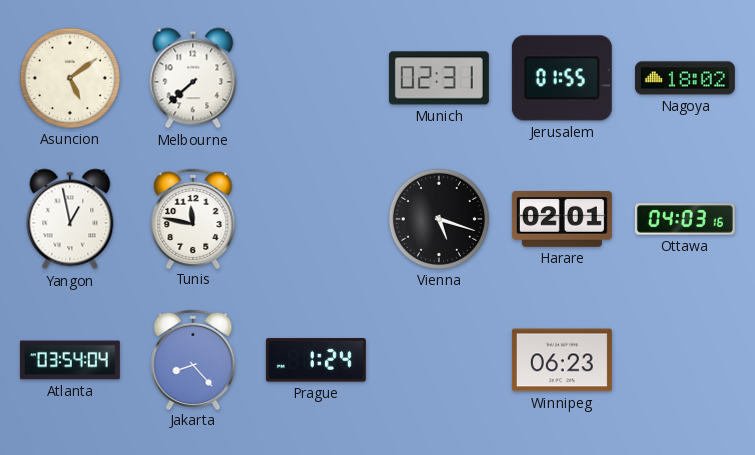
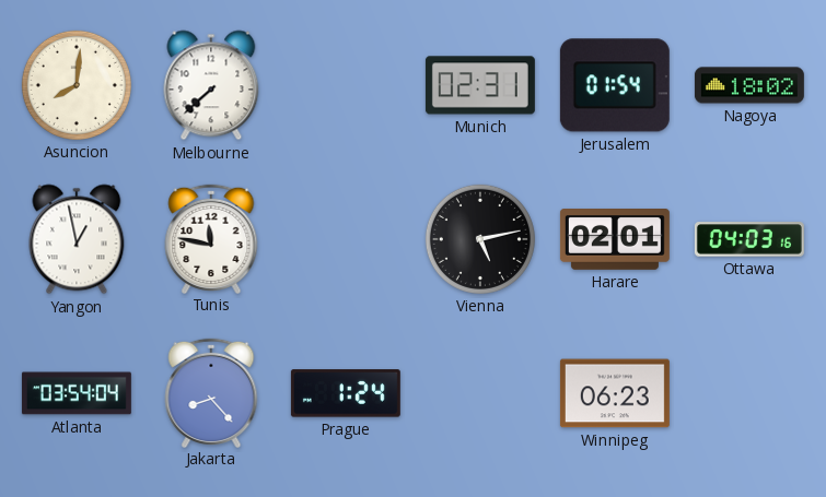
Asuncion: 5:09 -> 8:01
Jerusalem: 01:55 -> 01:54
Vienna: 5:18 -> 5:13
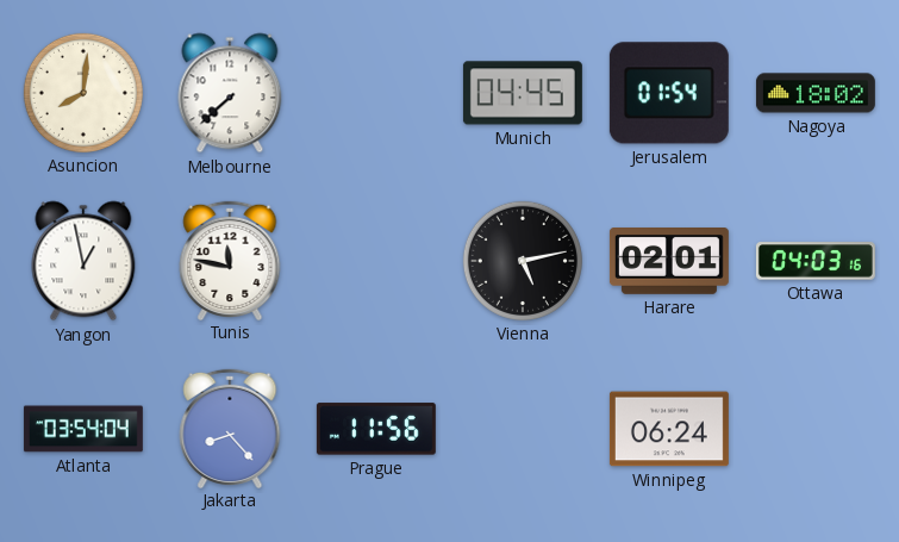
Munich: 02:31 -> 04:45
Prague: 1:24 -> 11:56
Winnipeg: 06:23 -> 06:24
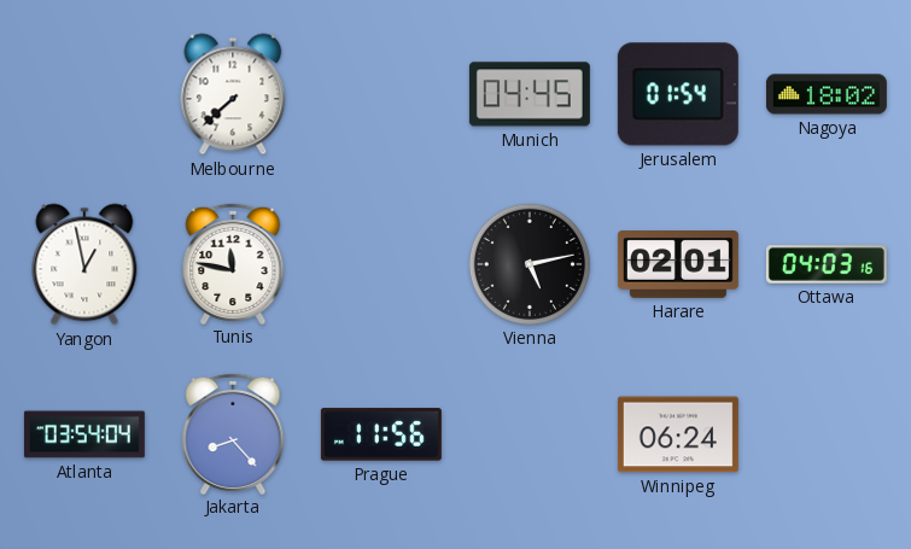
Asuncion: 8:01 -> none
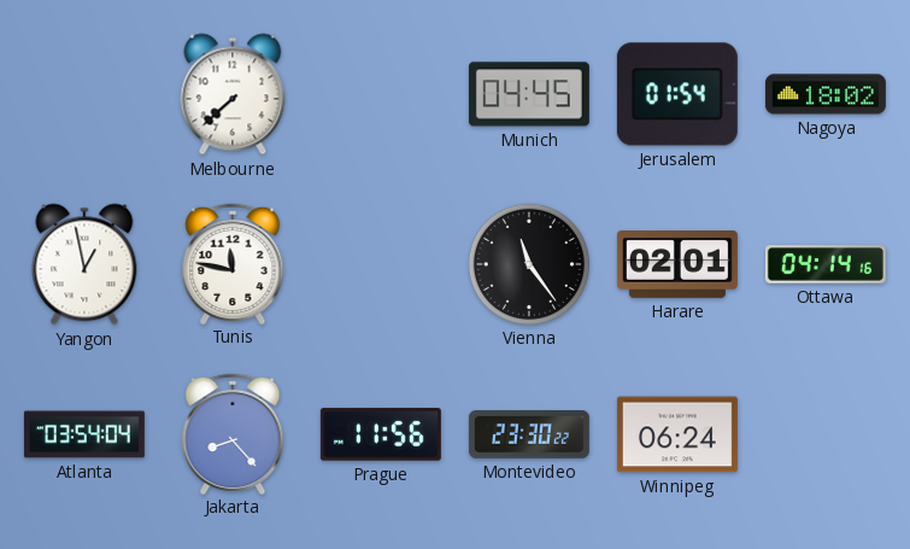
Vienna: 5:13 -> 11:24
Ottawa: 04:03 -> 04:14
Montevideo: none -> 23:30
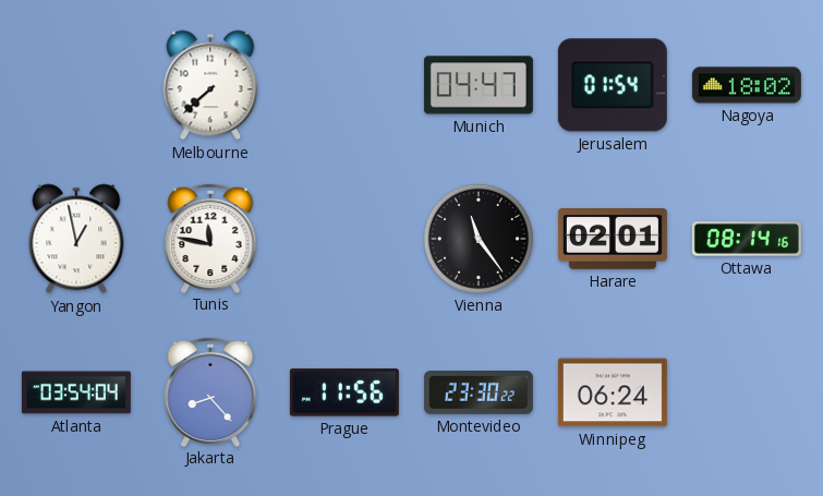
Munich: 04:45 -> 04:47
Ottawa: 04:14 -> 08:14
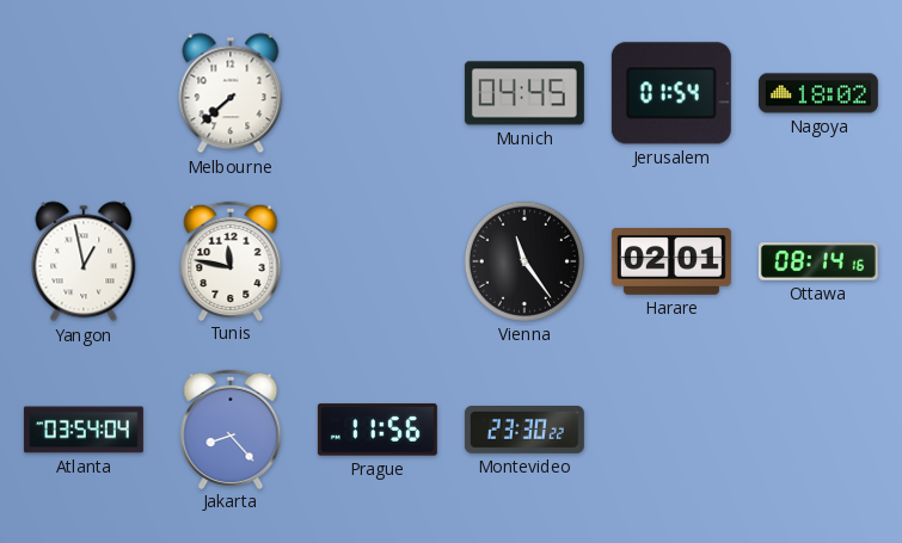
Munich: 04:47 -> 04:45
Winnipeg: 06:24 -> none
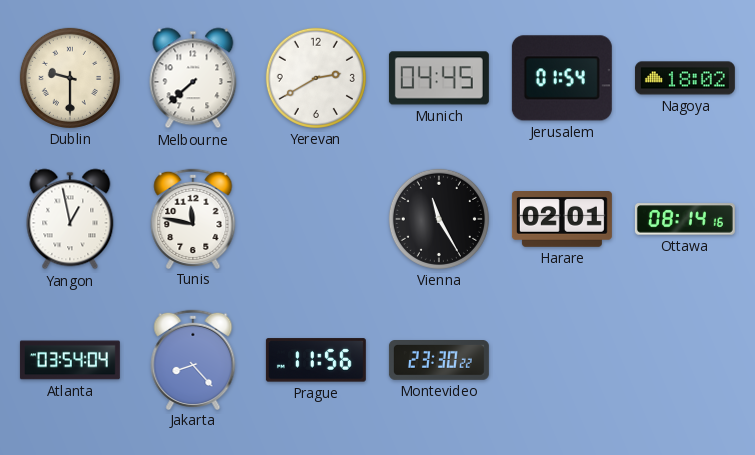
Dublin: none -> 9:30
Yerevan: none -> 2:40
Vienna: 11:24 -> 11:25
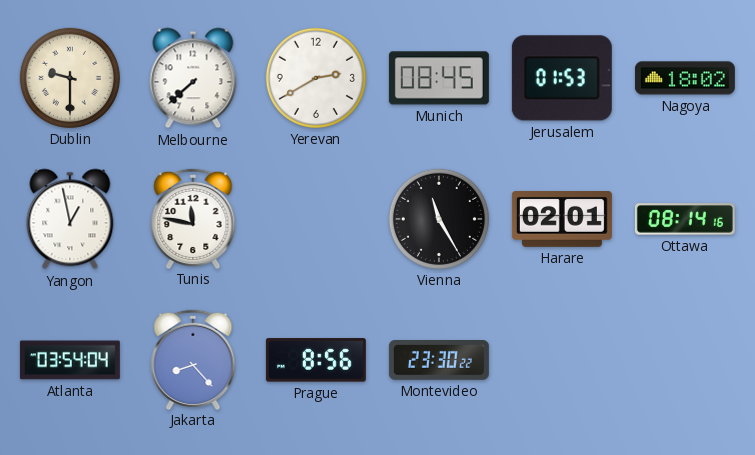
Munich: 04:45 -> 08:45
Jerusalem: 01:54 -> 01:53
Prague: 11:56 -> 8:56
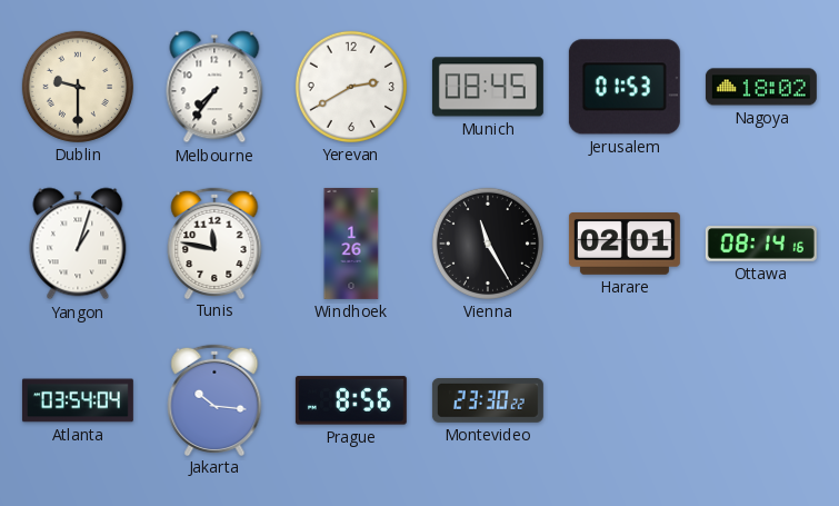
Melbourne: 7:38 -> 7:36
Yangon: 12:58 -> 1:03
Windhoek: none -> 1:26
Jakarta: 8:23 -> 10:16
